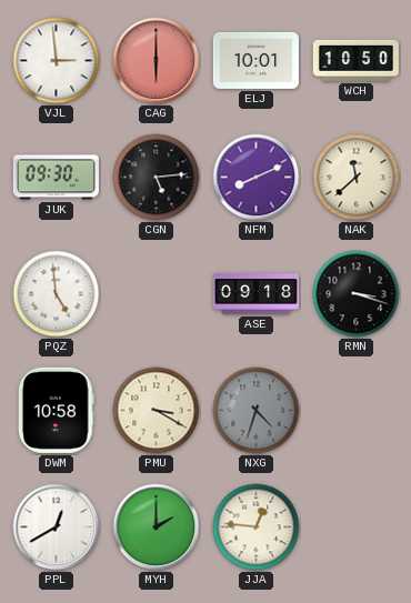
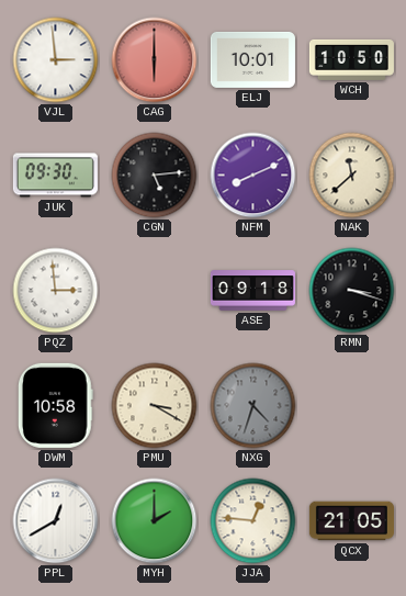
PQZ: 4:59 -> 2:59
QCX: none -> 21:05
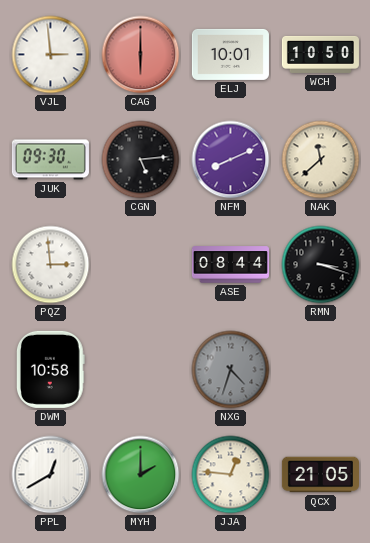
ASE: 09:18 -> 08:44
PMU: 3:20 -> none
